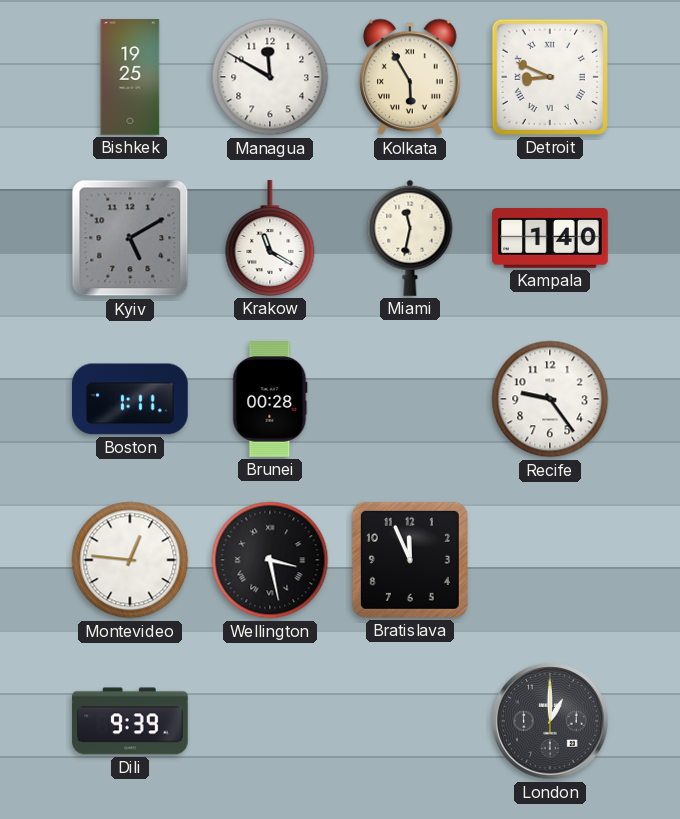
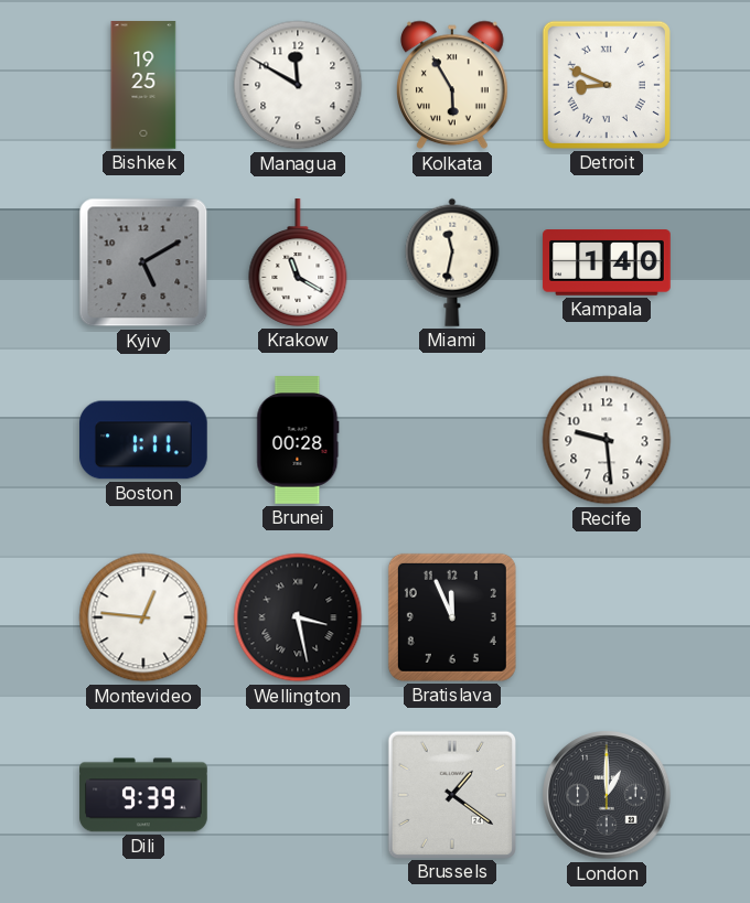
Recife: 9:24 -> 9:29
Brussels: none -> 1:21
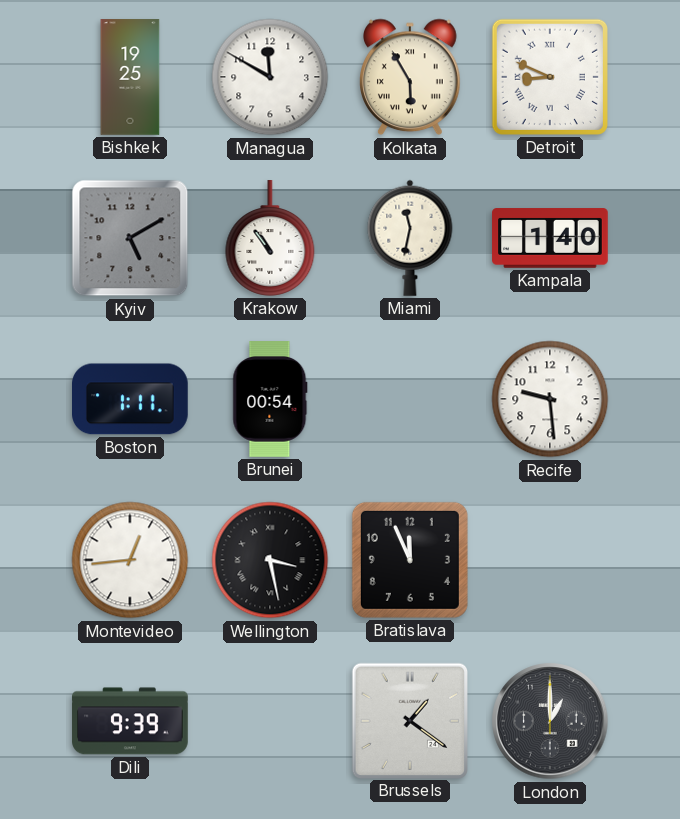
Krakow: 11:20 -> 10:54
Brunei: 00:28 -> 00:54
Montevideo: 12:46 -> 12:44
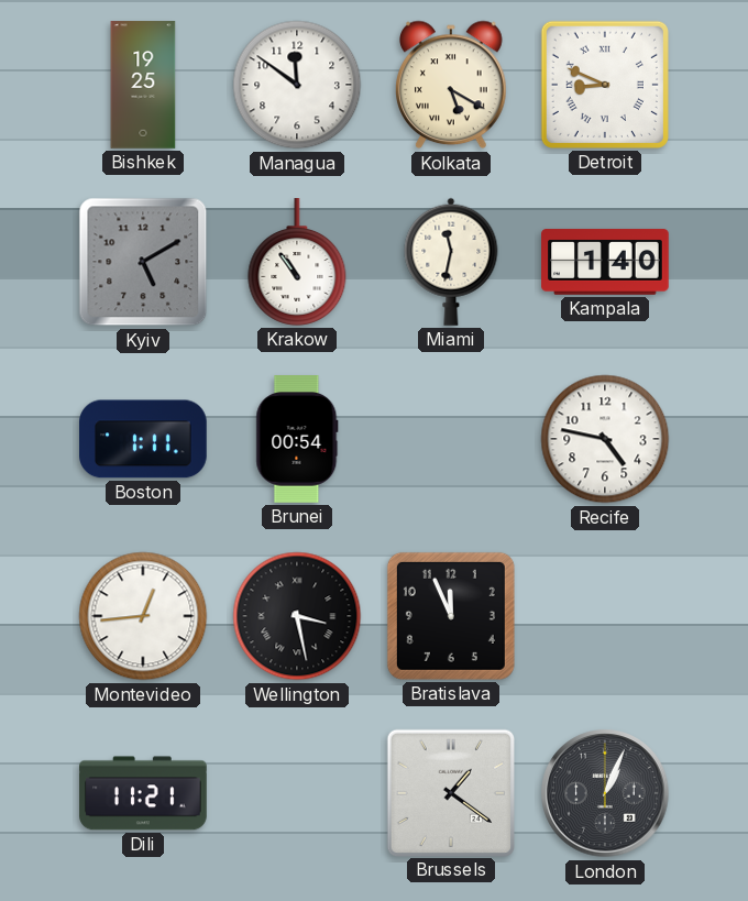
Managua: 11:50 -> 11:51
Kolkata: 5:55 -> 5:20
Recife: 9:29 -> 4:47
Dili: 9:39 -> 11:21
London: 1:00 -> 1:04
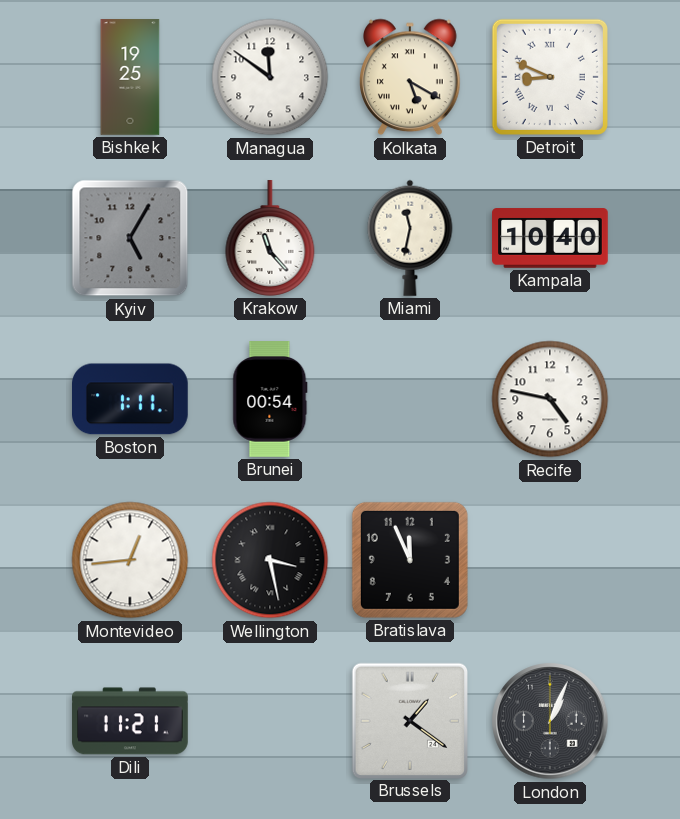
Kyiv: 5:10 -> 5:05
Krakow: 10:54 -> 11:23
Kampala: 1:40 -> 10:40
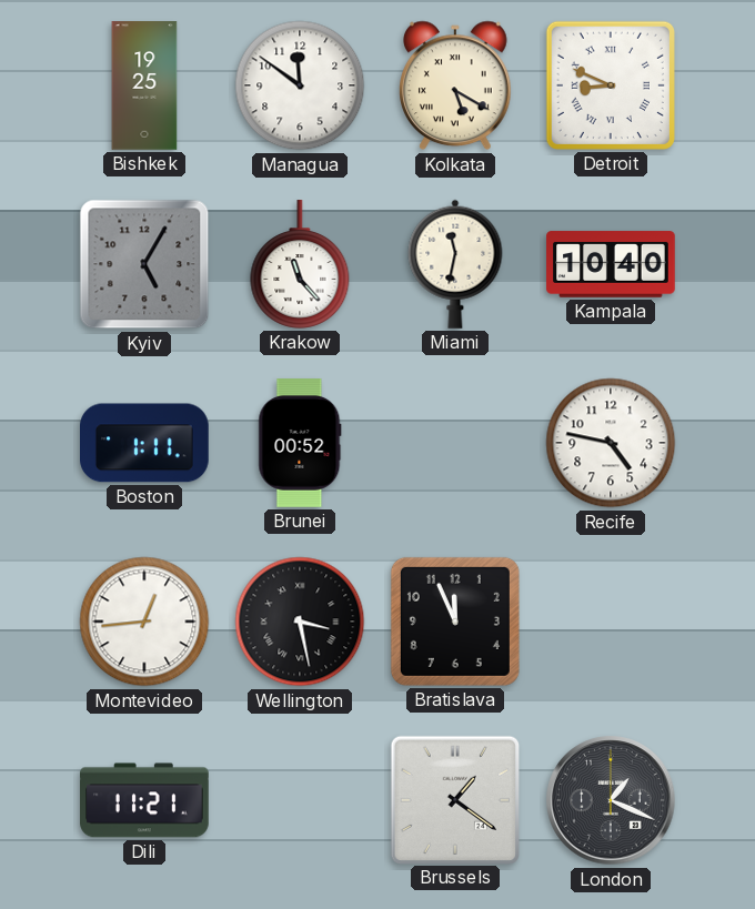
Brunei: 00:54 -> 00:52
London: 1:04 -> 1:19
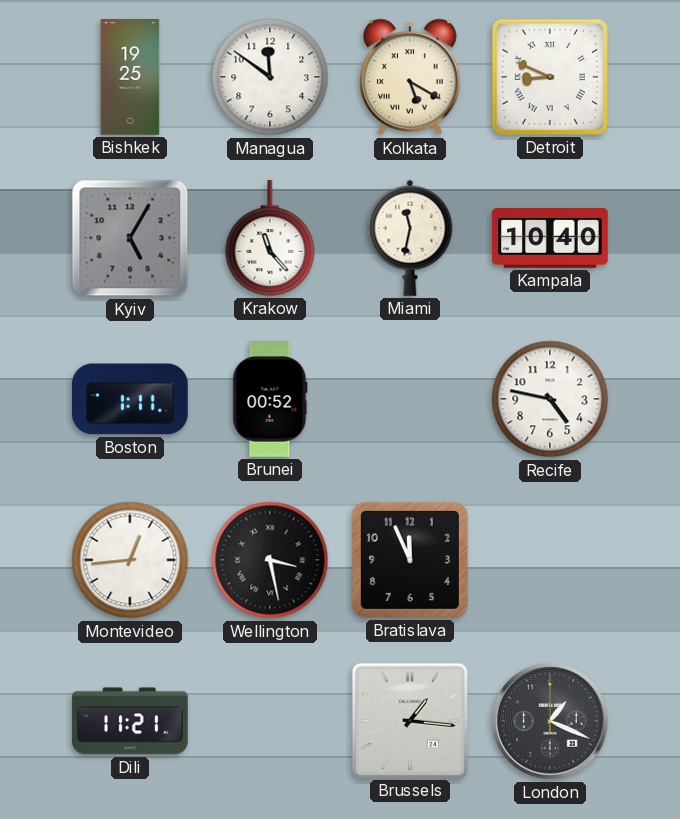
Brussels: 1:21 -> 1:16
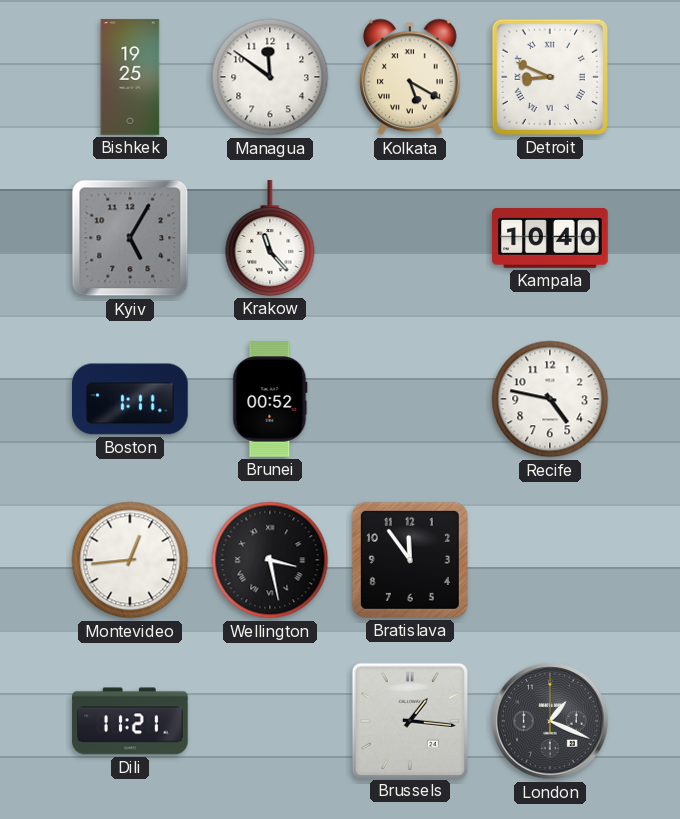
Miami: 11:32 -> none
Bratislava: 11:56 -> 11:54
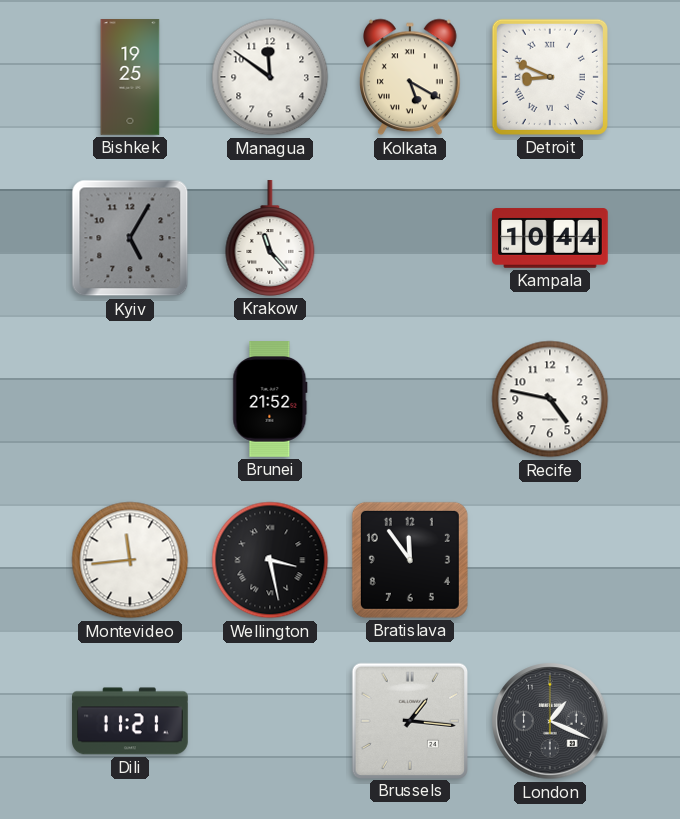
Kampala: 10:40 -> 10:44
Boston: 1:11 -> none
Brunei: 00:52 -> 21:52
Montevideo: 12:44 -> 11:44
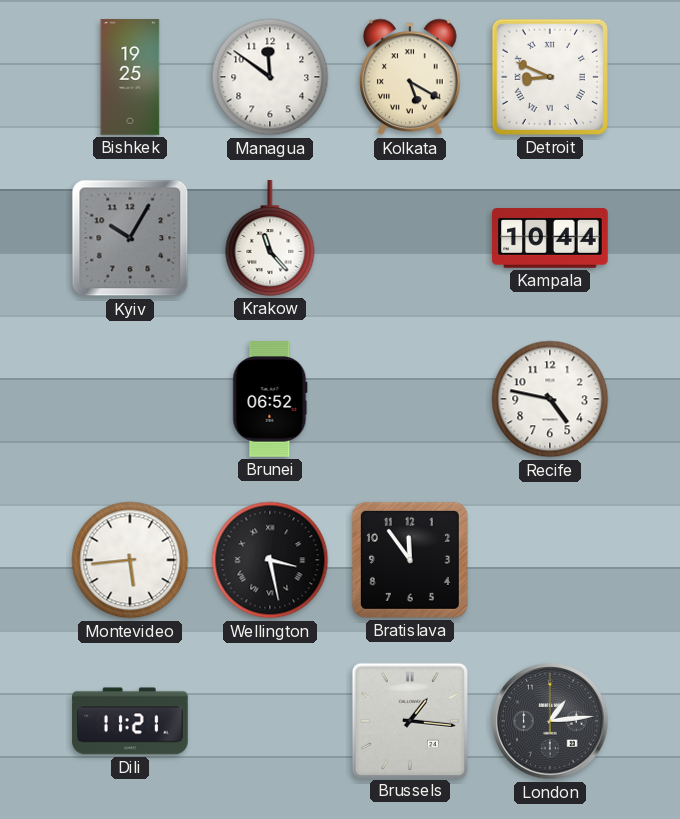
Kyiv: 5:05 -> 10:05
Brunei: 21:52 -> 06:52
Montevideo: 11:44 -> 5:44
London: 1:19 -> 1:14
